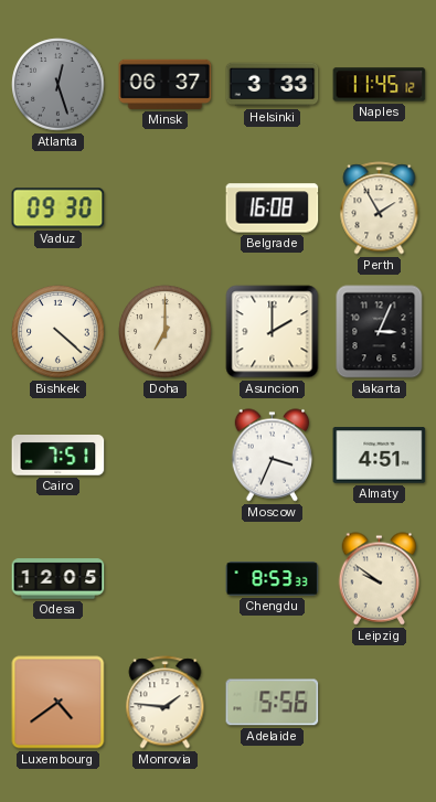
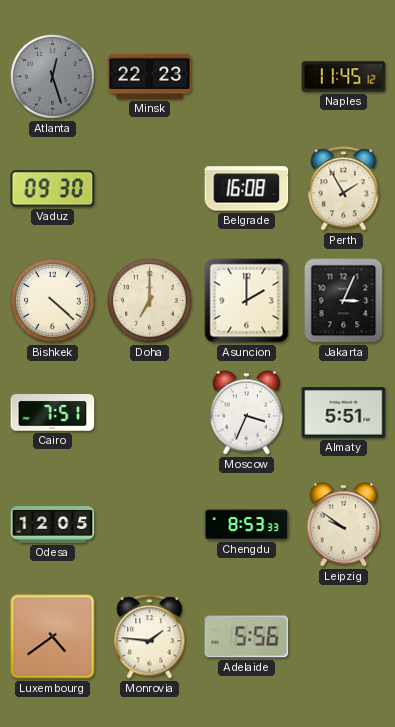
Minsk: 06:37 -> 22:23
Helsinki: 3:33 -> none
Almaty: 4:51 -> 5:51
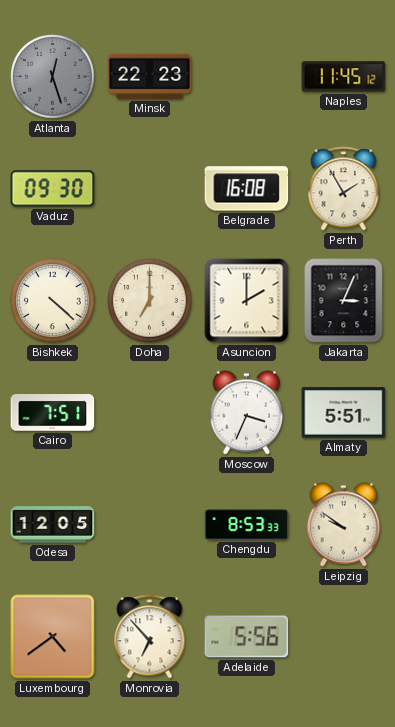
Monrovia: 1:46 -> 6:53
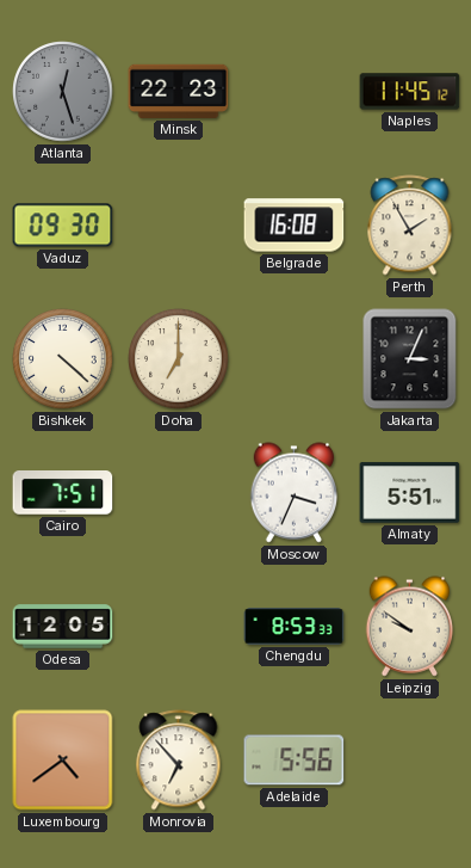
Asuncion: 2:00 -> none
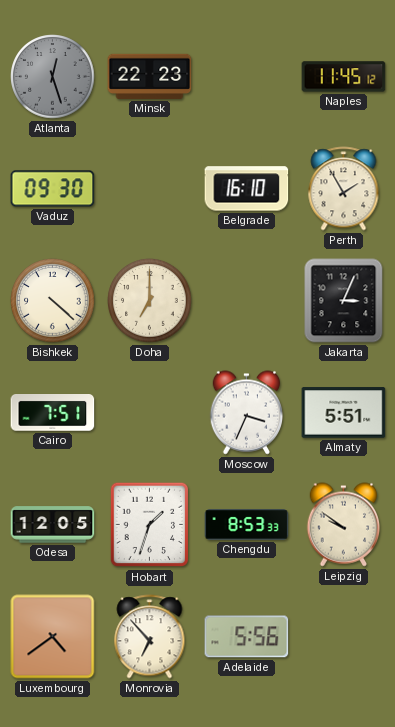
Belgrade: 16:08 -> 16:10
Hobart: none -> 1:33
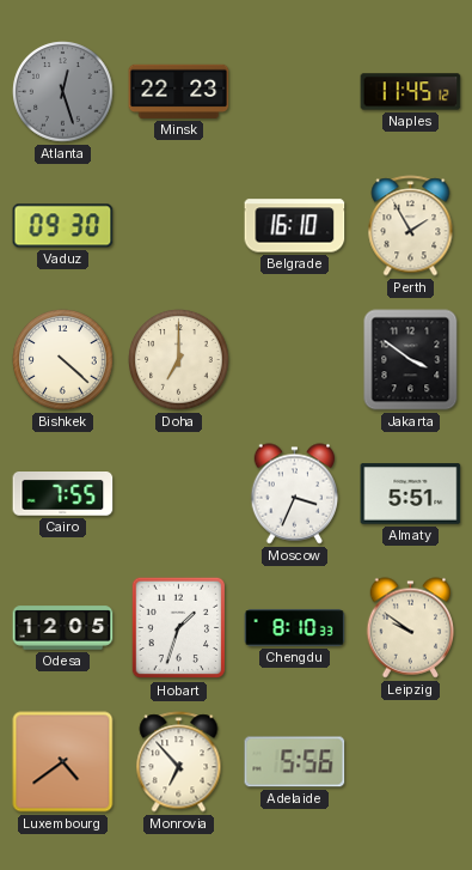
Jakarta: 3:04 -> 3:51
Cairo: 7:51 -> 7:55
Chengdu: 8:53 -> 8:10
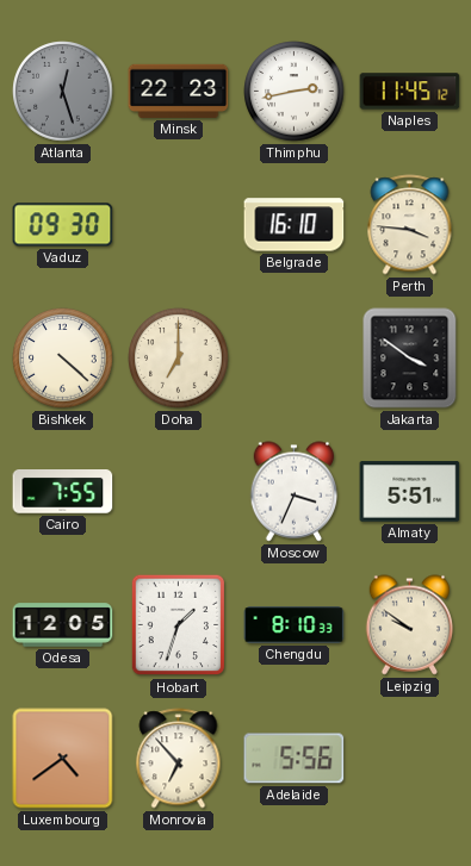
Thimphu: none -> 2:43
Perth: 1:55 -> 3:46
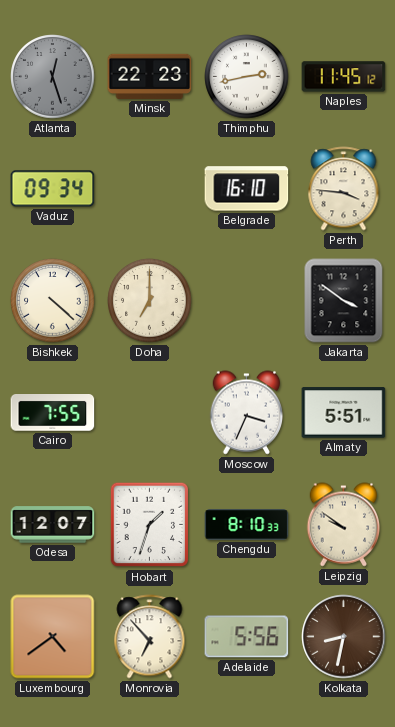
Vaduz: 09:30 -> 09:34
Odesa: 12:05 -> 12:07
Kolkata: none -> 8:32
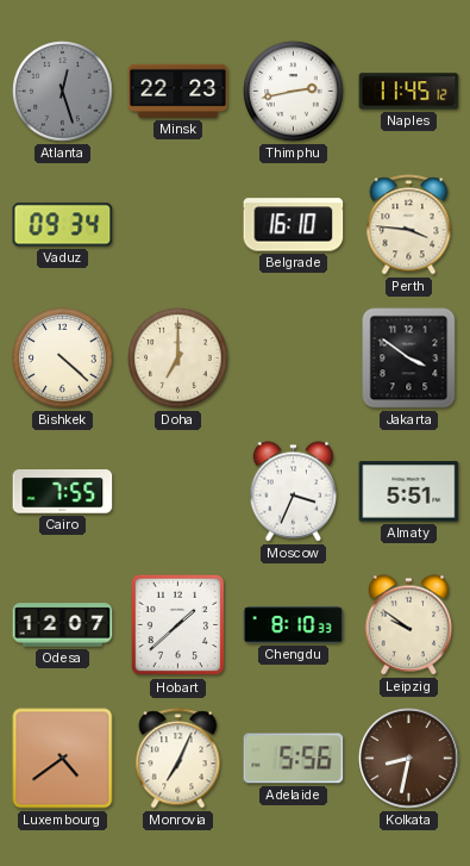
Hobart: 1:33 -> 1:38
Monrovia: 6:53 -> 7:04
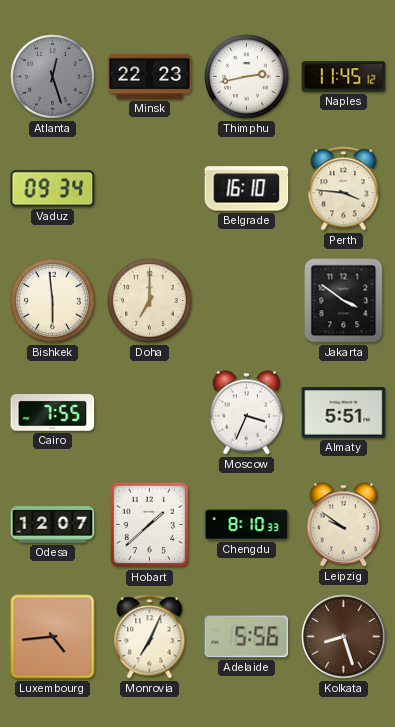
Bishkek: 4:22 -> 5:59
Luxembourg: 4:39 -> 4:44
Kolkata: 8:32 -> 8:27
